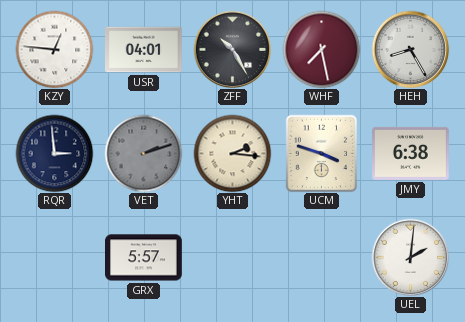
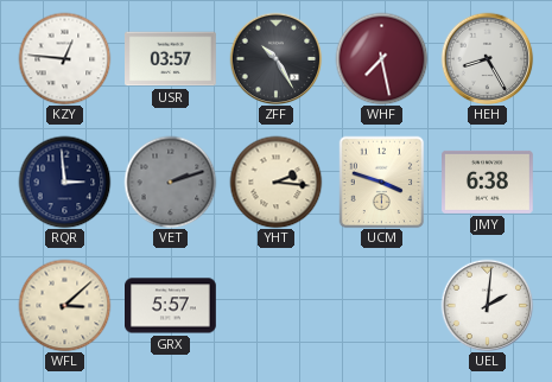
USR: 04:01 -> 03:57
WFL: none -> 3:08
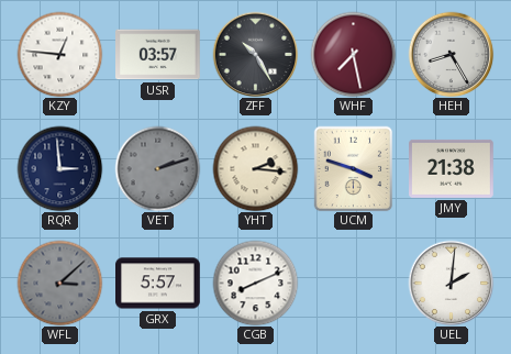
JMY: 6:38 -> 21:38
WFL dial: cream -> grey
CGB: none -> 8:11
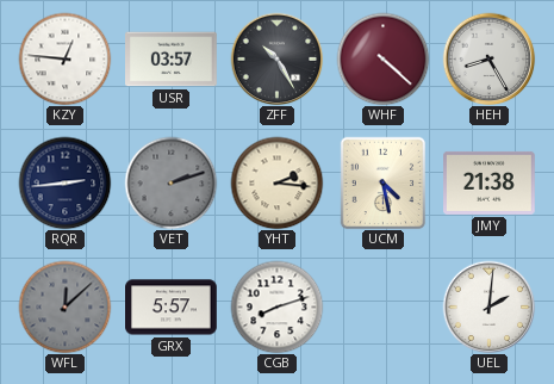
WHF: 7:28 -> 4:22
RQR: 2:59 -> 2:44
UCM: 3:48 -> 4:28
WFL: 3:08 -> 12:08
CGB: 8:11 -> 8:12
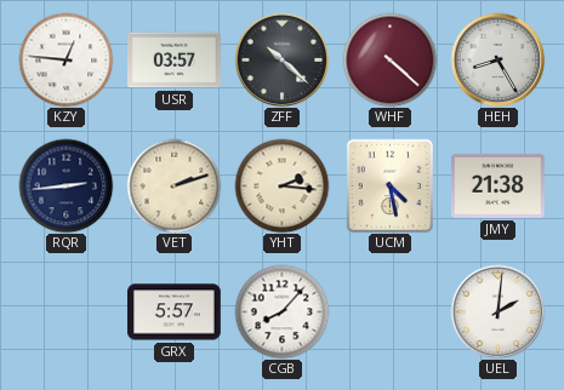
ZFF: 10:25 -> 10:22
VET dial: grey -> cream
WFL: 12:08 -> none
CGB: 8:12 -> 8:07
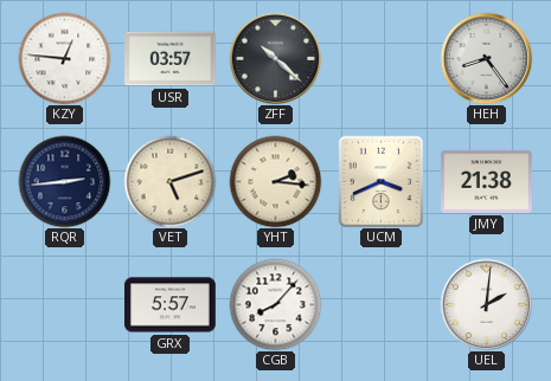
WHF: 4:22 -> none
HEH: 8:25 -> 8:24
VET: 2:12 -> 5:12
UCM: 4:28 -> 3:41
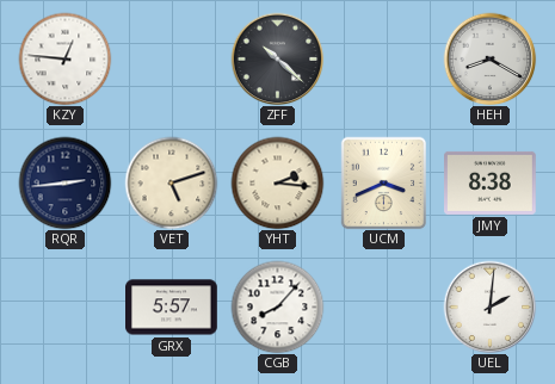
USR: 03:57 -> none
HEH: 8:24 -> 8:20
JMY: 21:38 -> 8:38
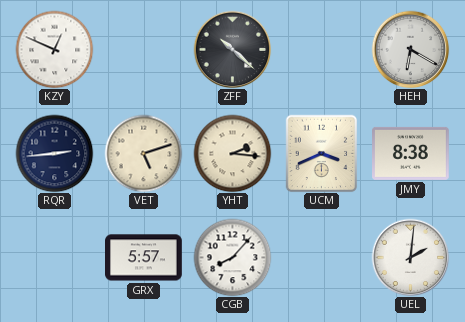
KZY: 12:46 -> 12:49
HEH: 8:20 -> 6:20
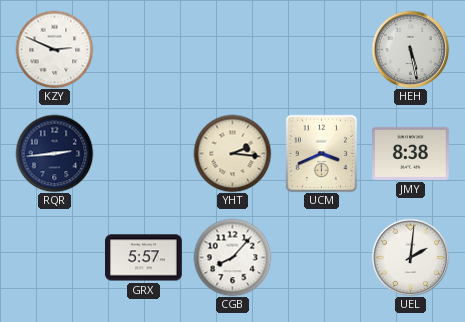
KZY: 12:49 -> 2:49
ZFF: 10:22 -> none
HEH: 6:20 -> 5:28
VET: 5:12 -> none
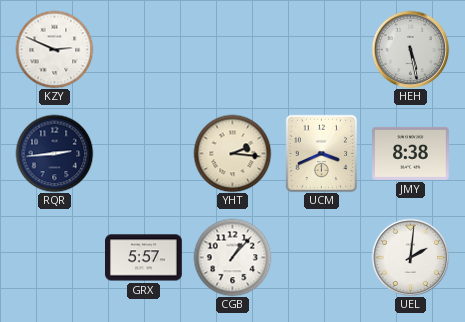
CGB: 8:07 -> 1:07
